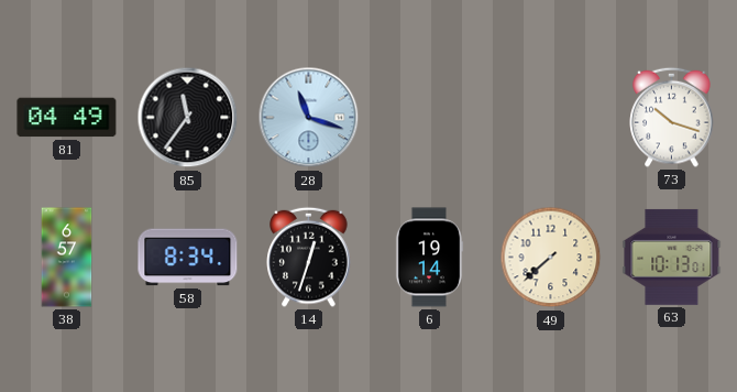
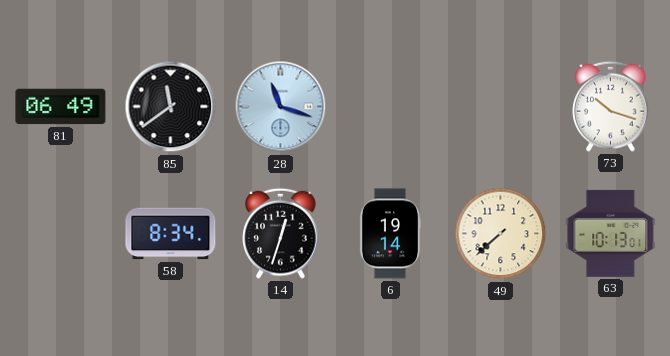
81: 04:49 -> 06:49
85: 11:36 -> 11:39
38: 6:57 -> none
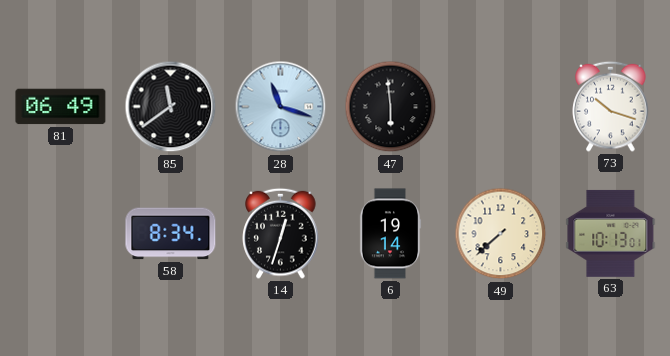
47: none -> 5:59
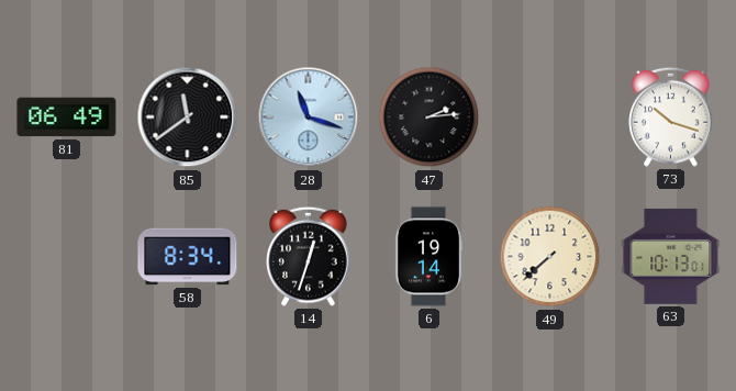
47: 5:59 -> 2:14
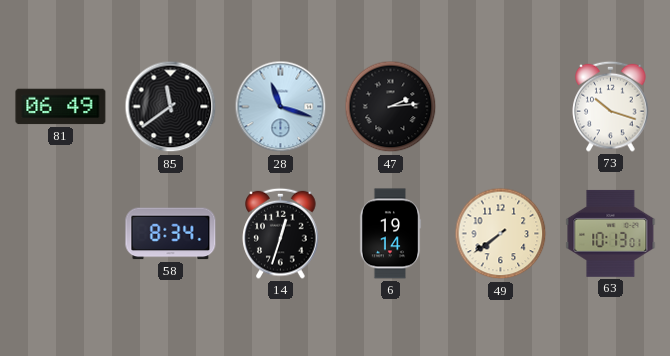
49: 7:38 -> 7:39
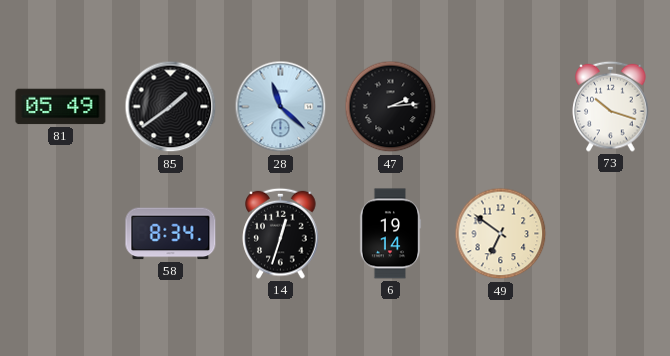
81: 06:49 -> 05:49
85: 11:39 -> 1:39
28: 11:18 -> 11:22
49: 7:39 -> 6:51
63: 10:13 -> none
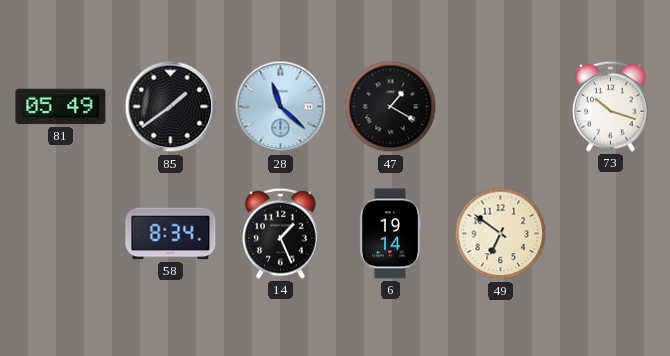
47: 2:14 -> 1:20
14: 12:33 -> 1:26
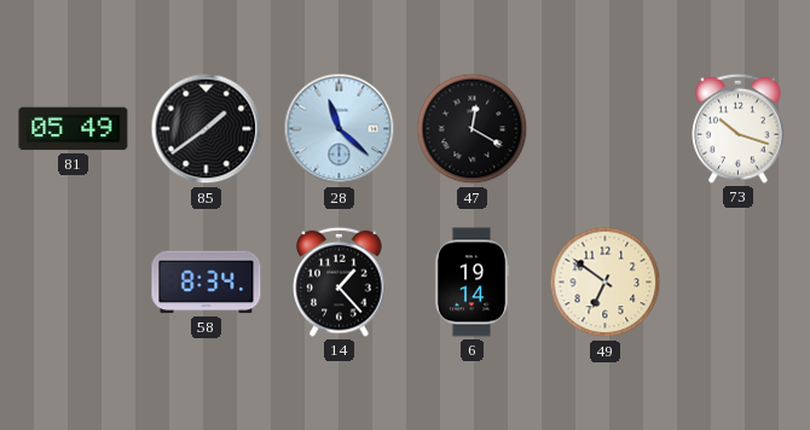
47: 1:20 -> 12:20
14: 1:26 -> 1:23
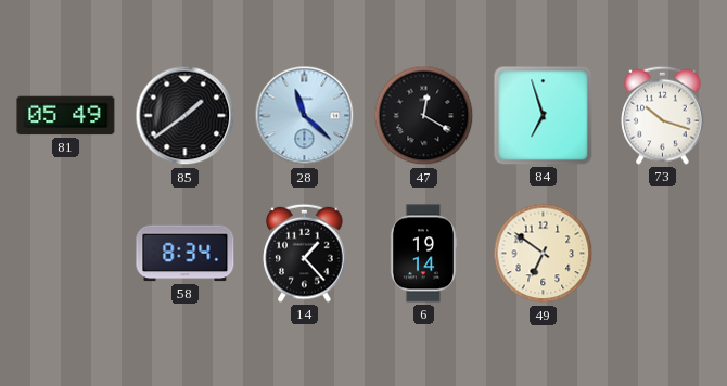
84: none -> 6:57
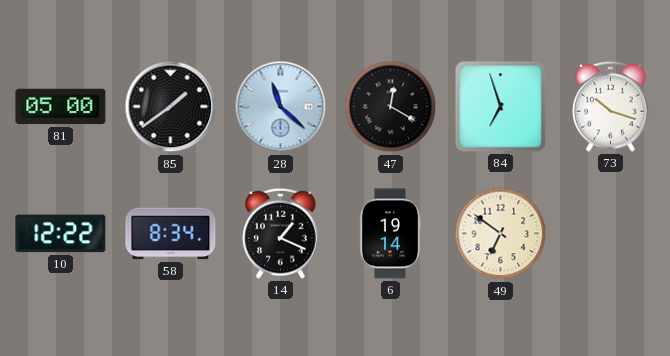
81: 05:49 -> 05:00
10: none -> 12:22
14: 1:23 -> 1:19
